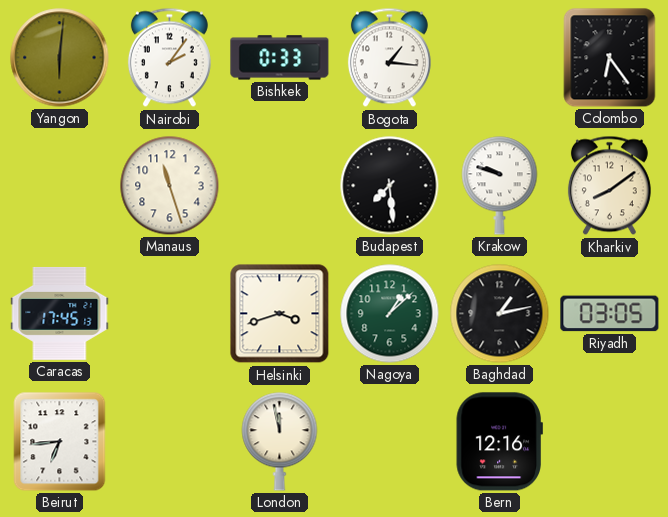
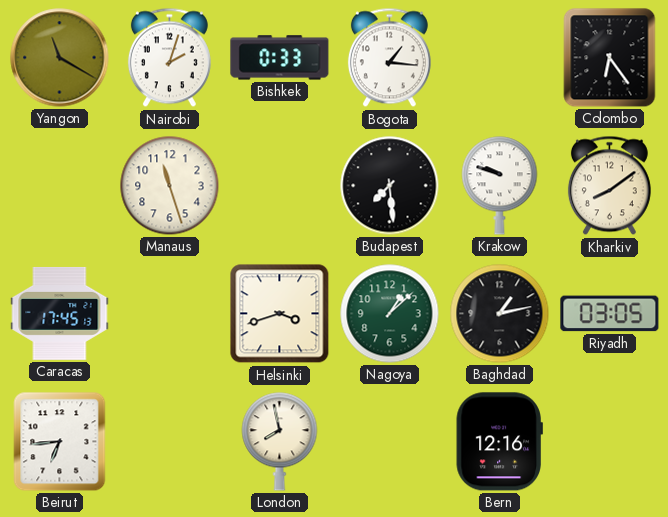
Yangon: 6:01 -> 11:20
Nairobi: 2:06 -> 2:03
London: 11:58 -> 7:58
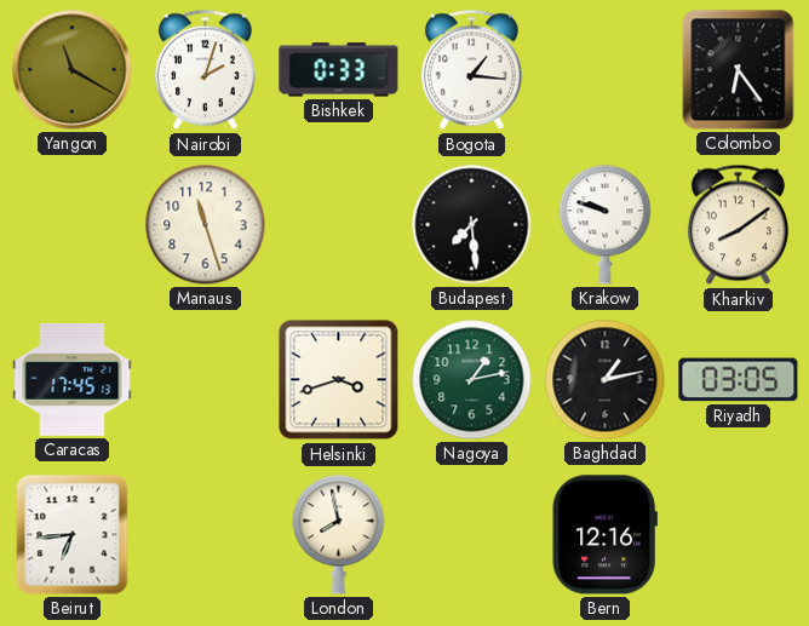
Nagoya: 1:08 -> 1:13
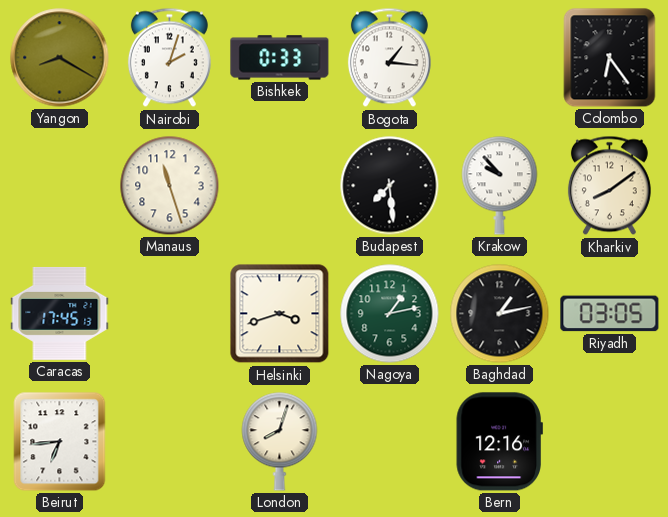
Yangon: 11:20 -> 8:20
Krakow: 9:48 -> 9:53
London: 7:58 -> 8:03
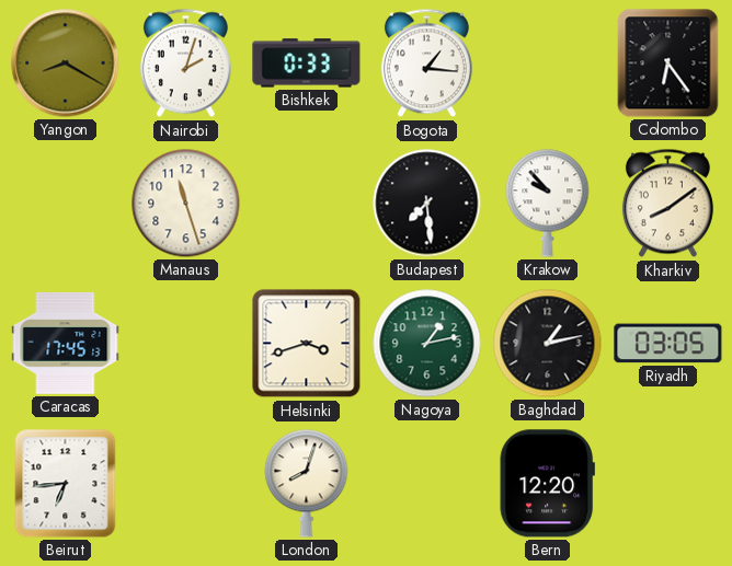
Bern: 12:16 -> 12:20
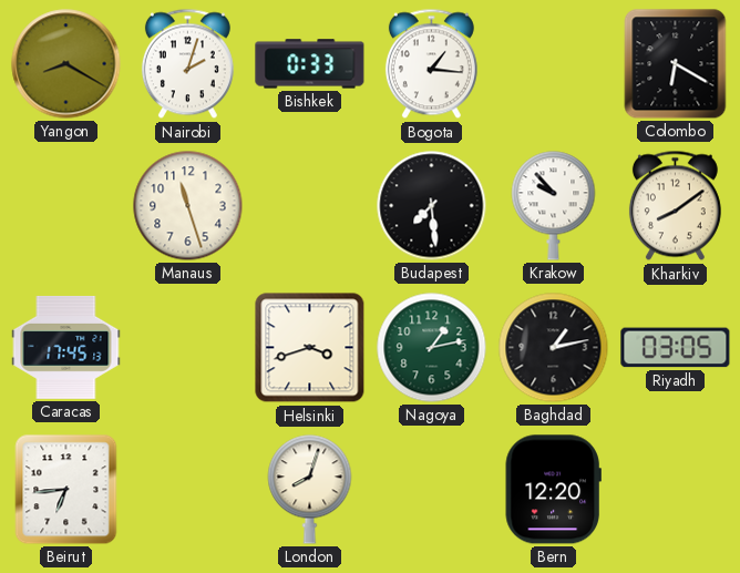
Colombo: 6:24 -> 6:20
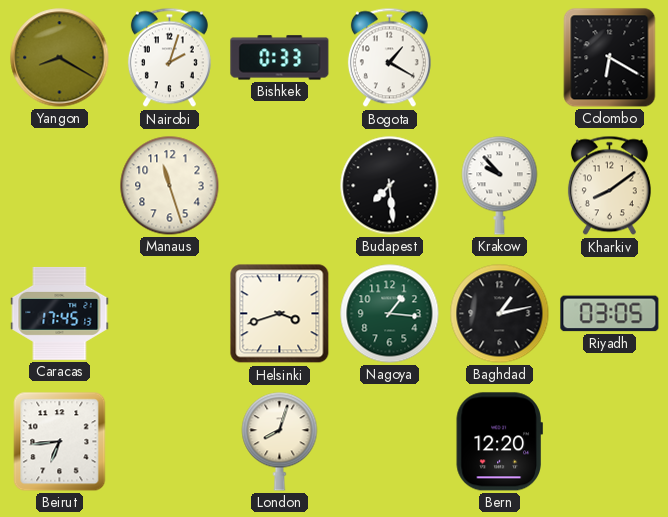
Bogota: 1:16 -> 1:20
Nagoya: 1:13 -> 1:16
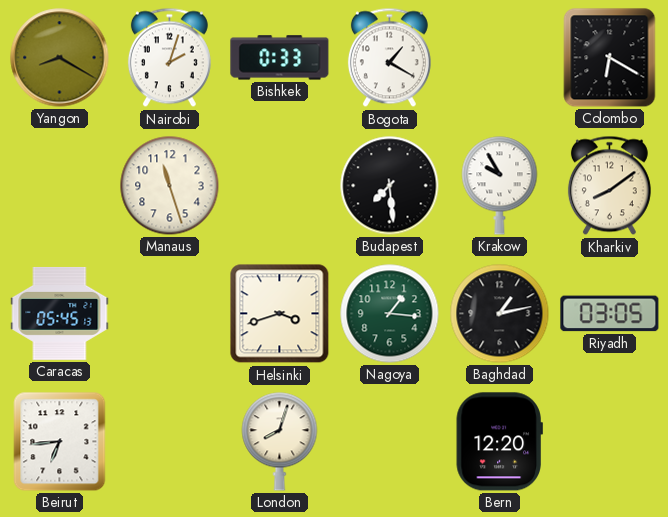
Krakow: 9:53 -> 9:55
Caracas: 17:45 -> 05:45
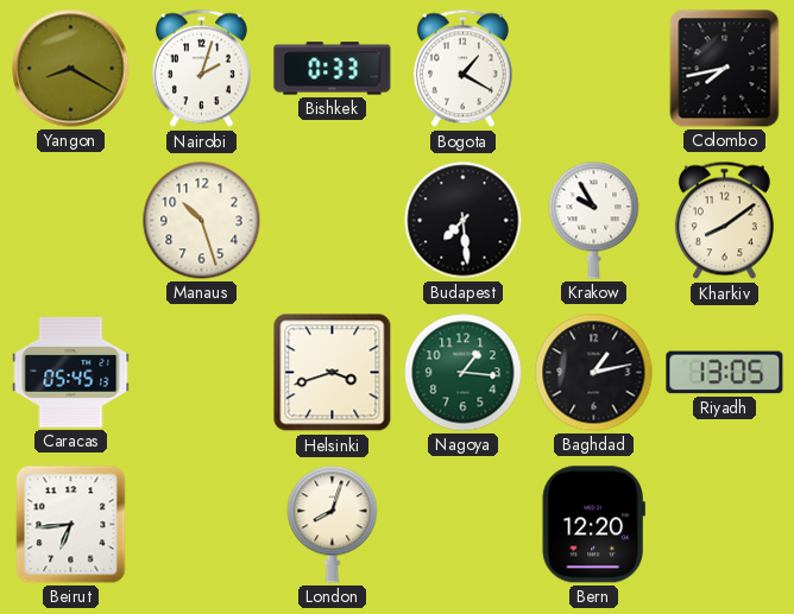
Colombo: 6:20 -> 7:43
Manaus: 11:27 -> 10:27
Riyadh: 03:05 -> 13:05
